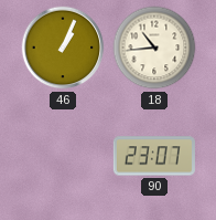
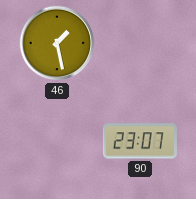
46: 1:04 -> 1:28
18: 10:44 -> none
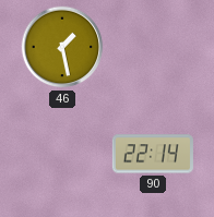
90: 23:07 -> 22:14
